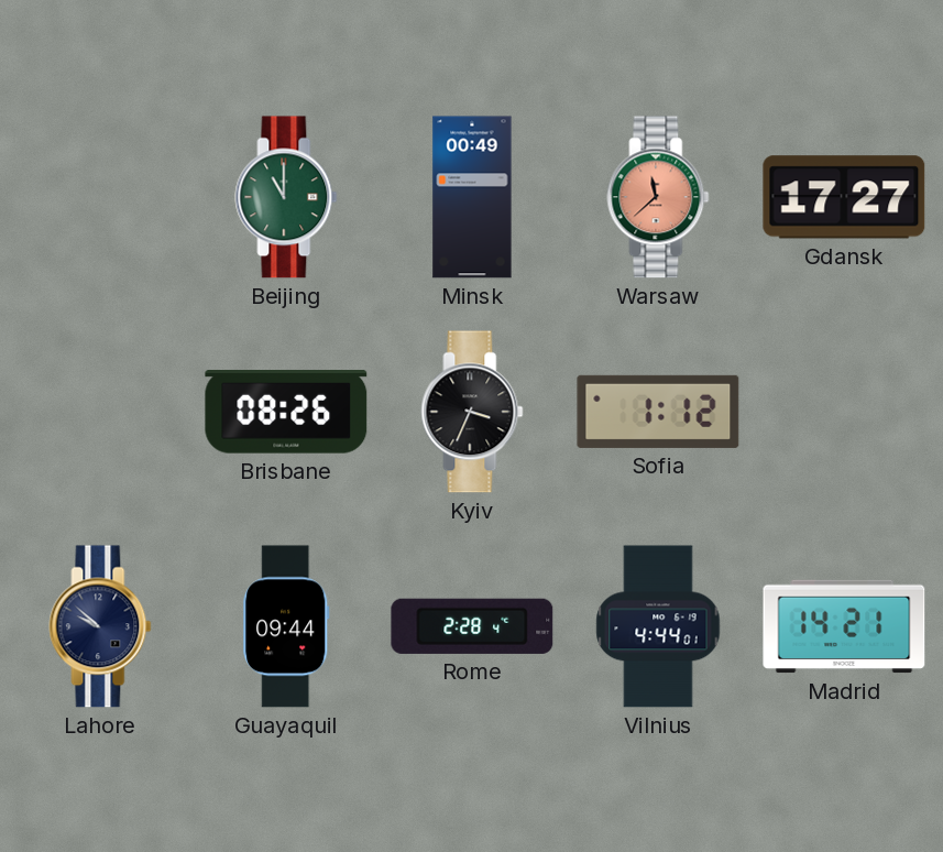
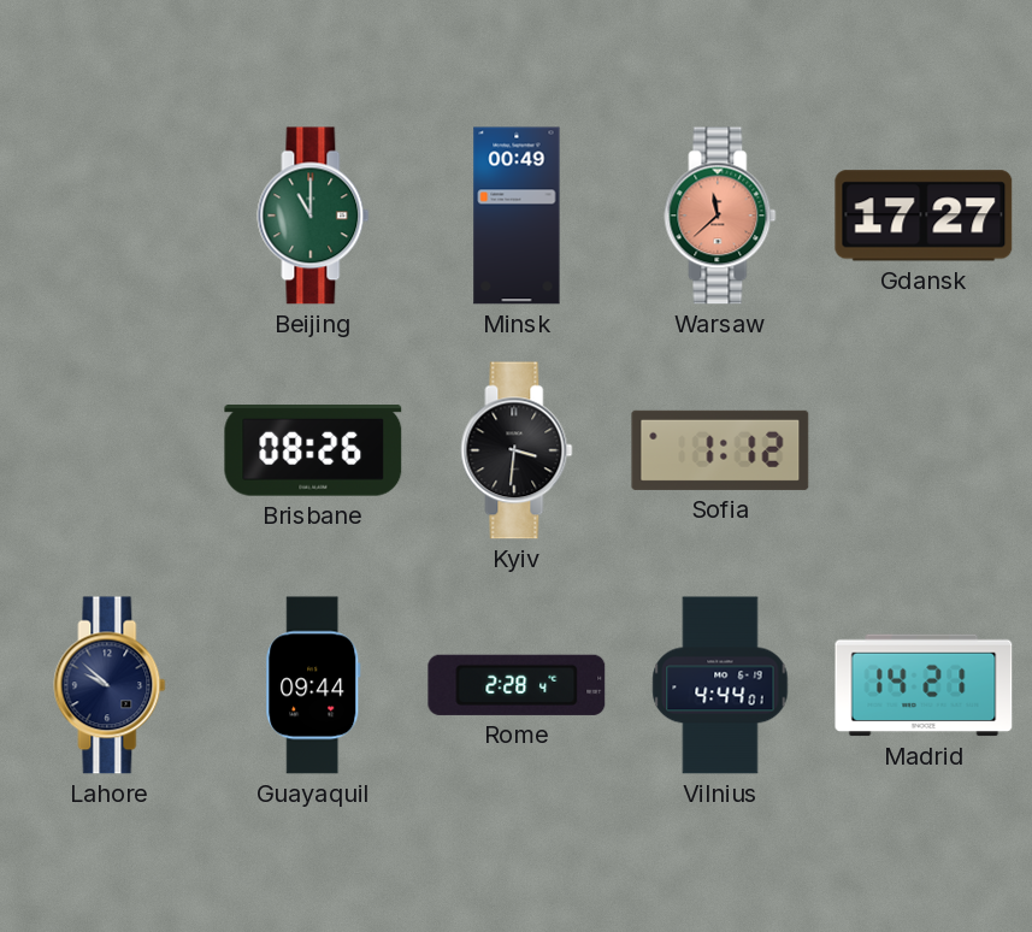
Kyiv: 3:34 -> 3:31
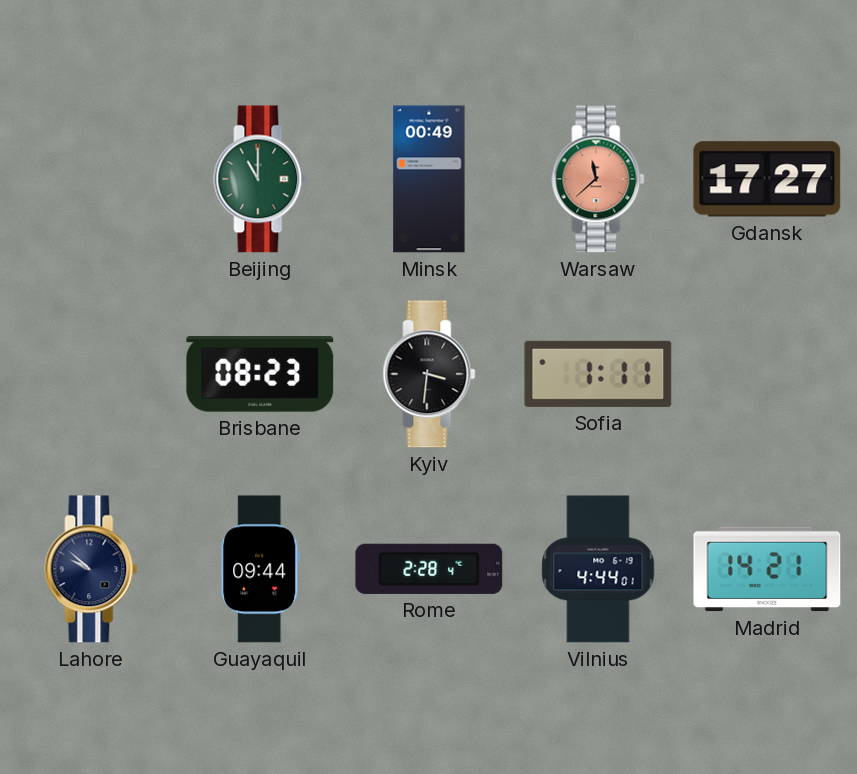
Brisbane: 08:26 -> 08:23
Sofia: 1:12 -> 1:11
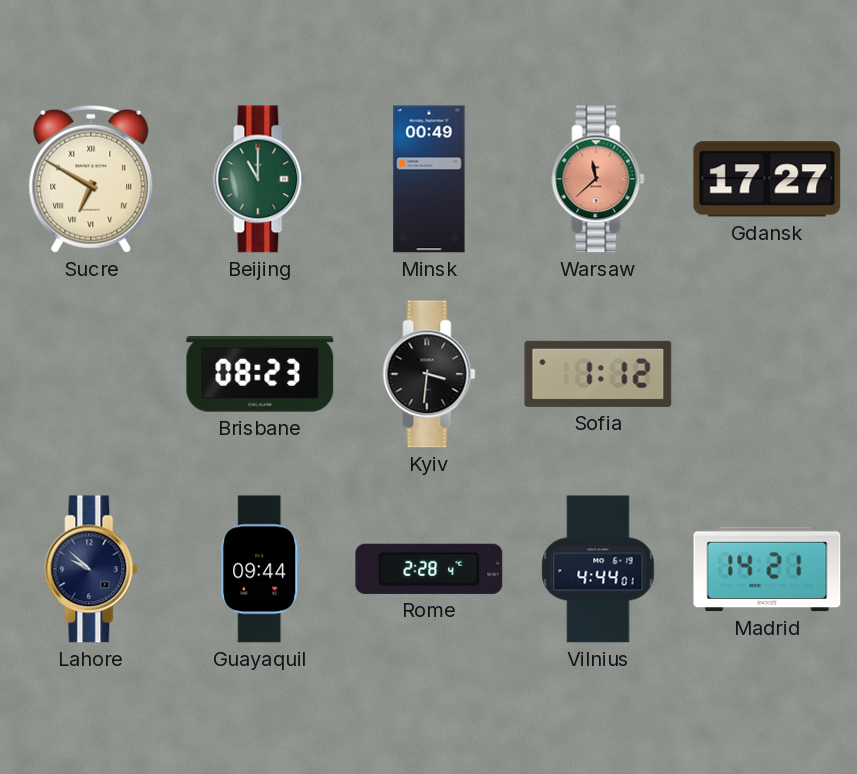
Sucre: none -> 6:50
Sofia: 1:11 -> 1:12
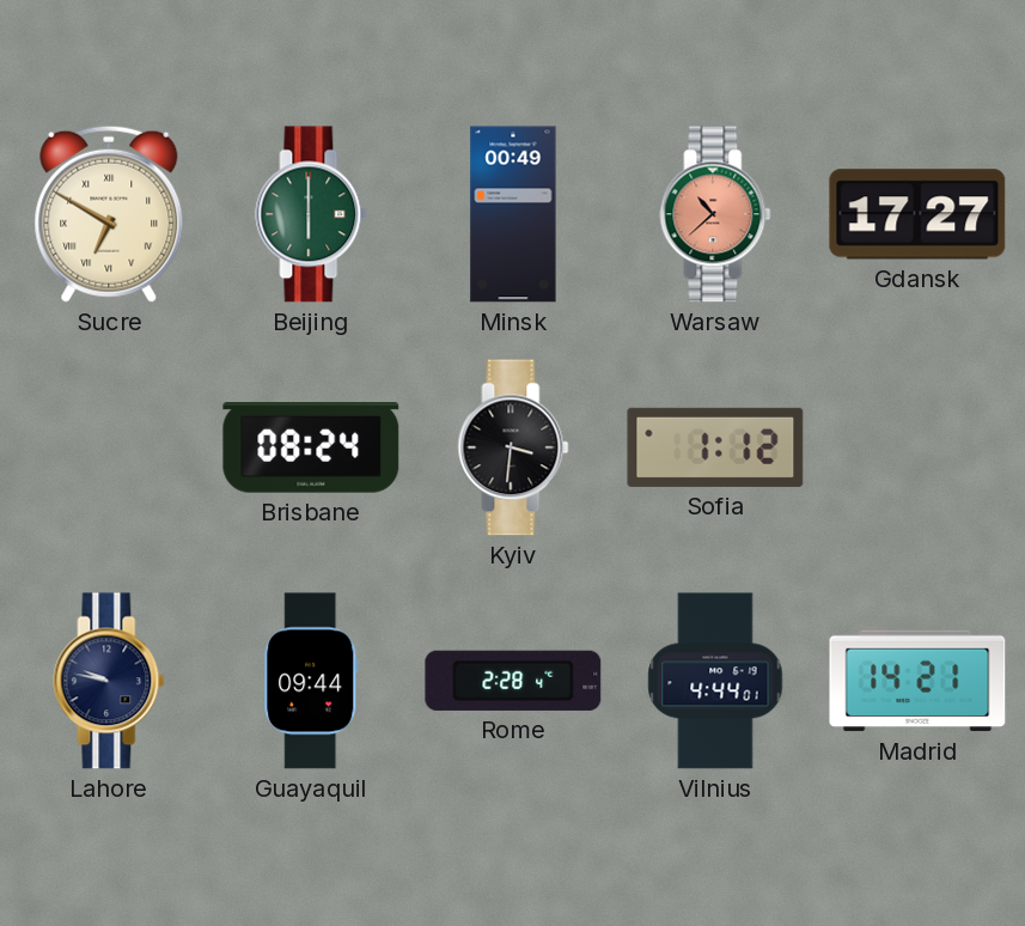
Beijing: 11:00 -> 6:00
Warsaw: 11:38 -> 10:38
Brisbane: 08:23 -> 08:24
Lahore: 9:52 -> 9:47
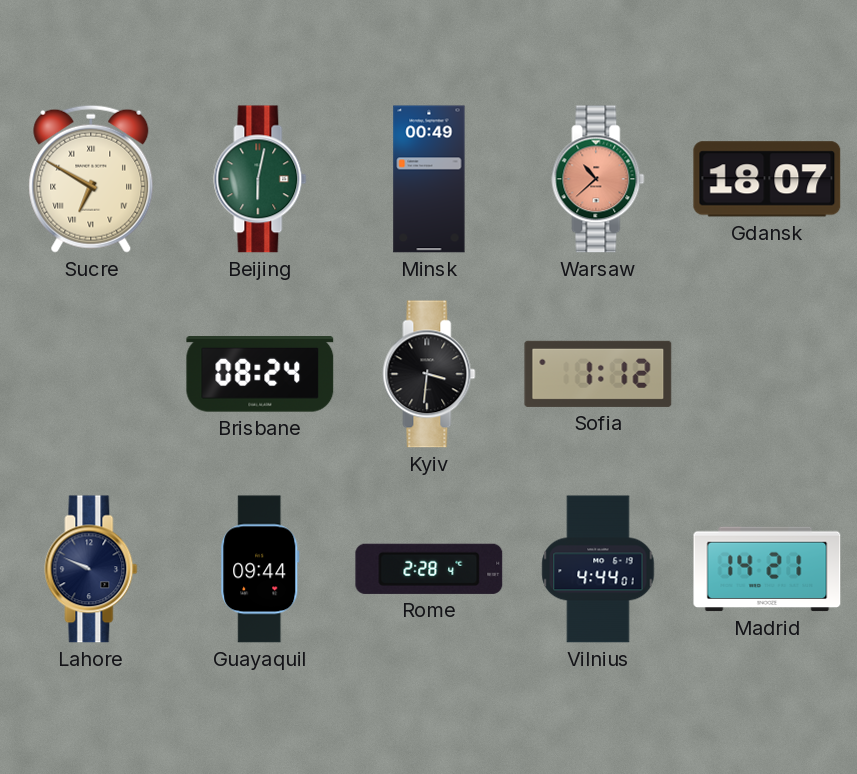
Beijing: 6:00 -> 6:02
Gdansk: 17:27 -> 18:07
Lahore: 9:47 -> 9:49
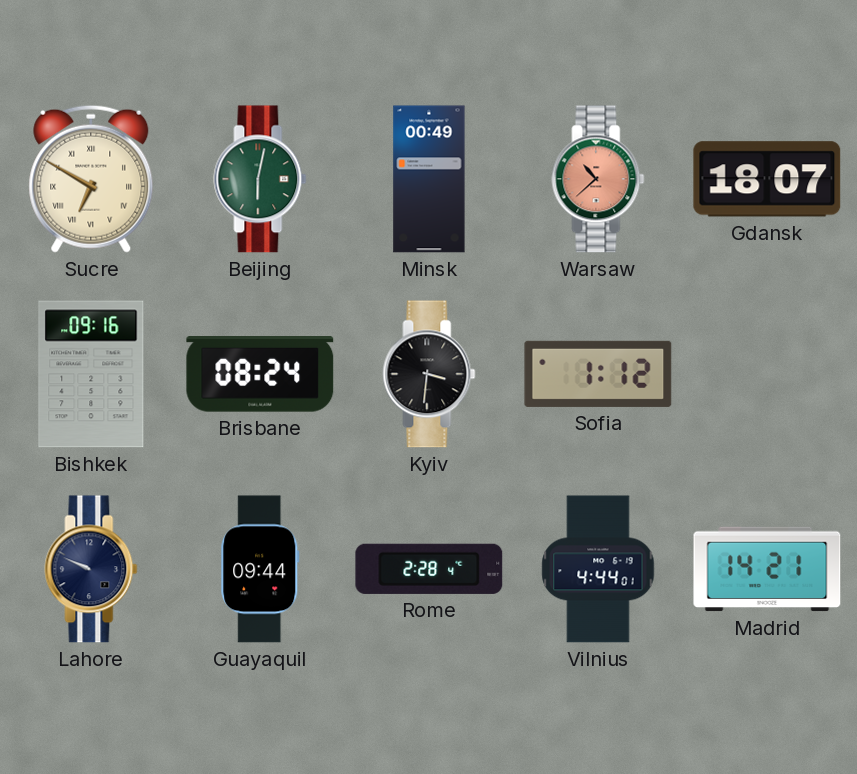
Bishkek: none -> 09:16
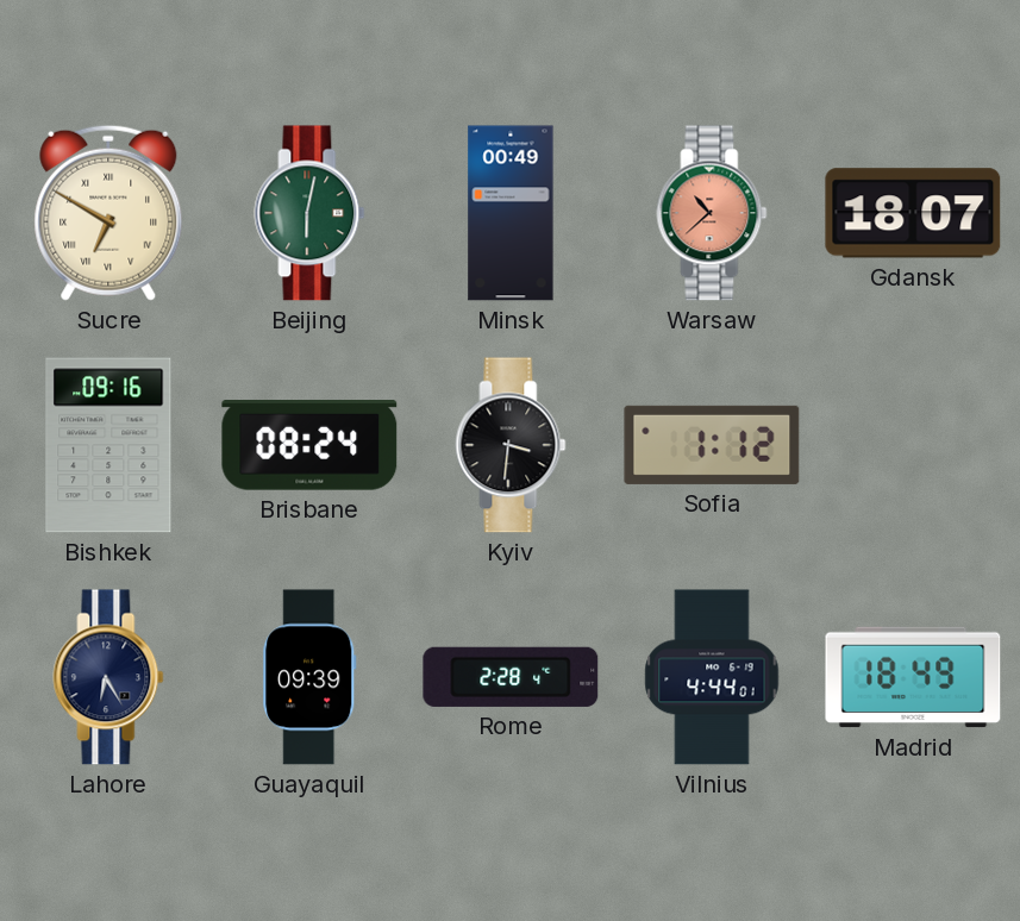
Lahore: 9:49 -> 6:25
Guayaquil: 09:44 -> 09:39
Madrid: 14:21 -> 18:49
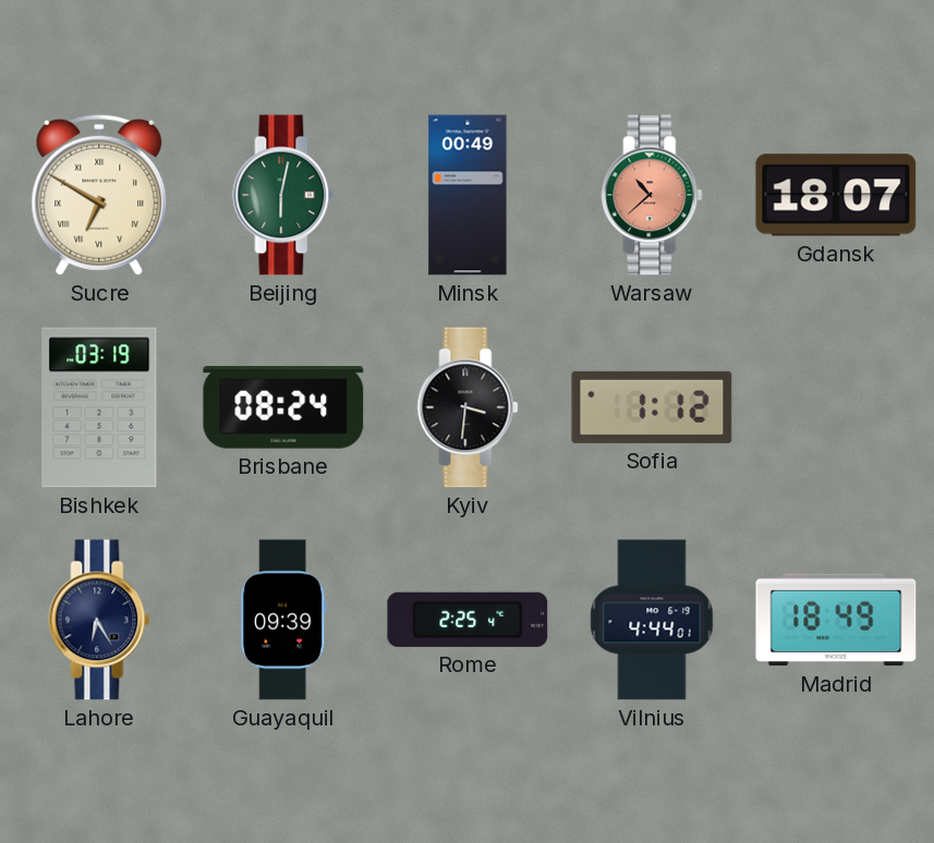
Bishkek: 09:16 -> 03:19
Rome: 2:28 -> 2:25
